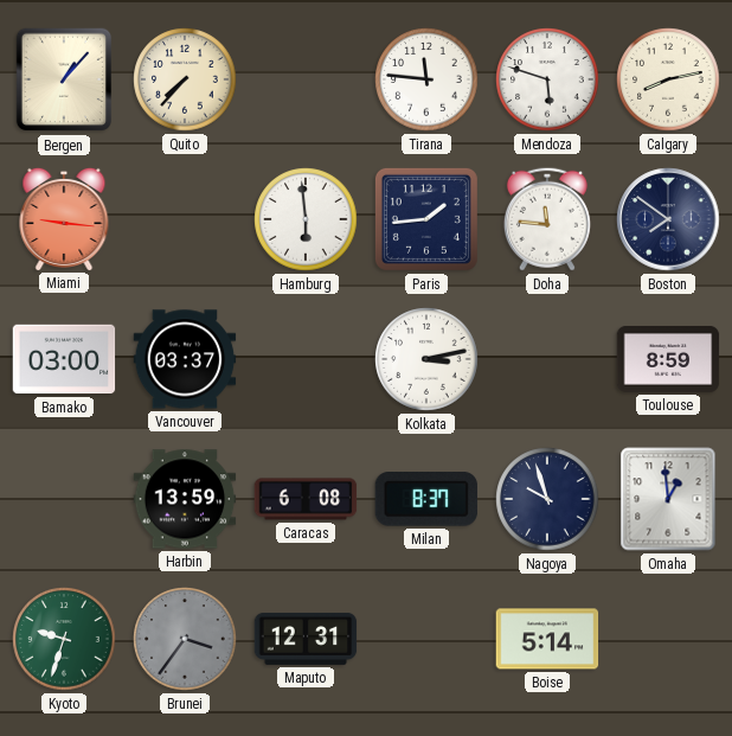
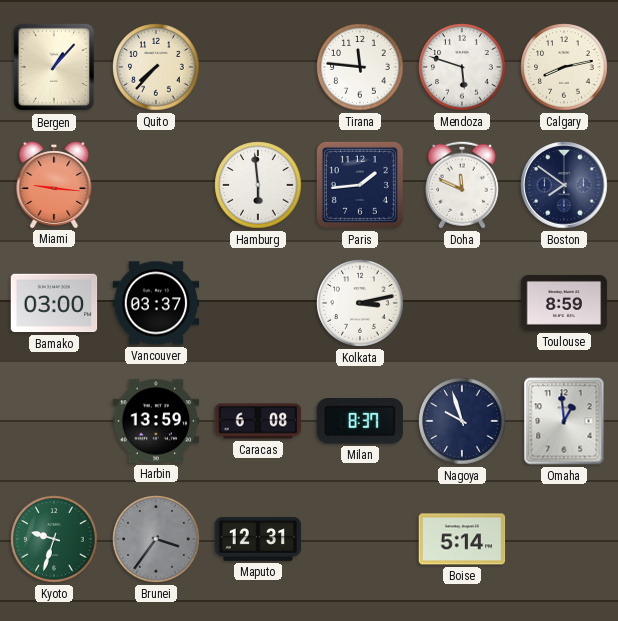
Doha: 11:46 -> 11:49
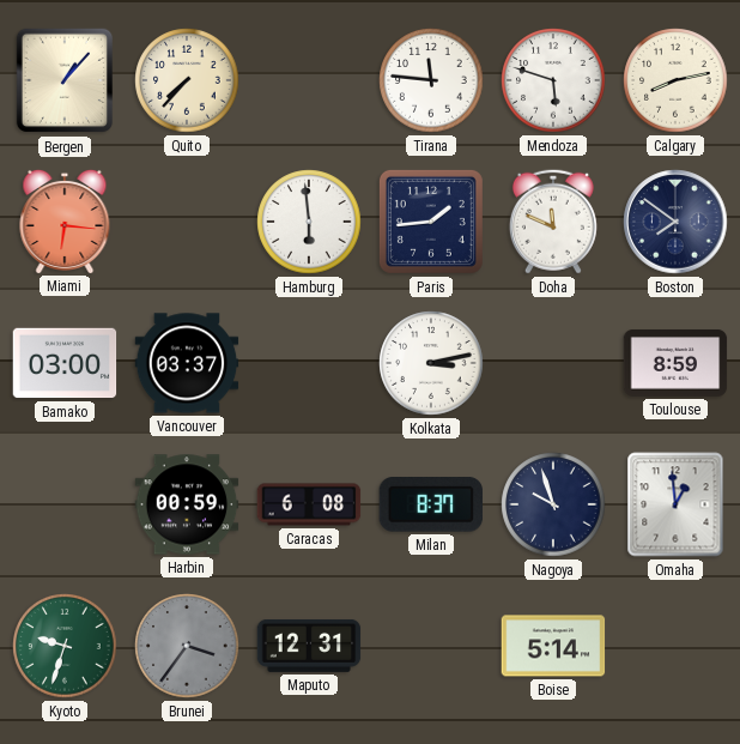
Miami: 9:16 -> 6:16
Harbin: 13:59 -> 00:59
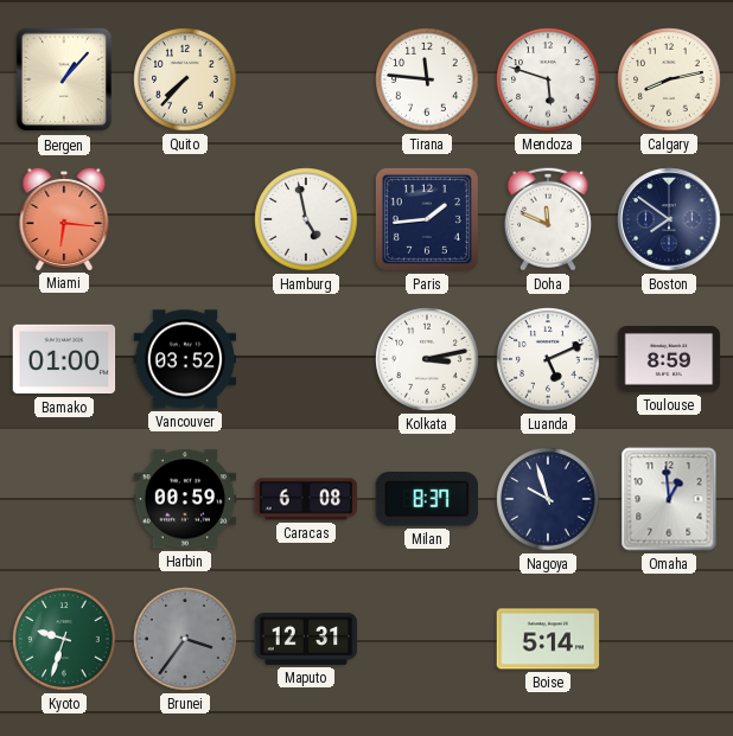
Hamburg: 5:59 -> 4:58
Bamako: 03:00 -> 01:00
Vancouver: 03:37 -> 03:52
Luanda: none -> 5:11
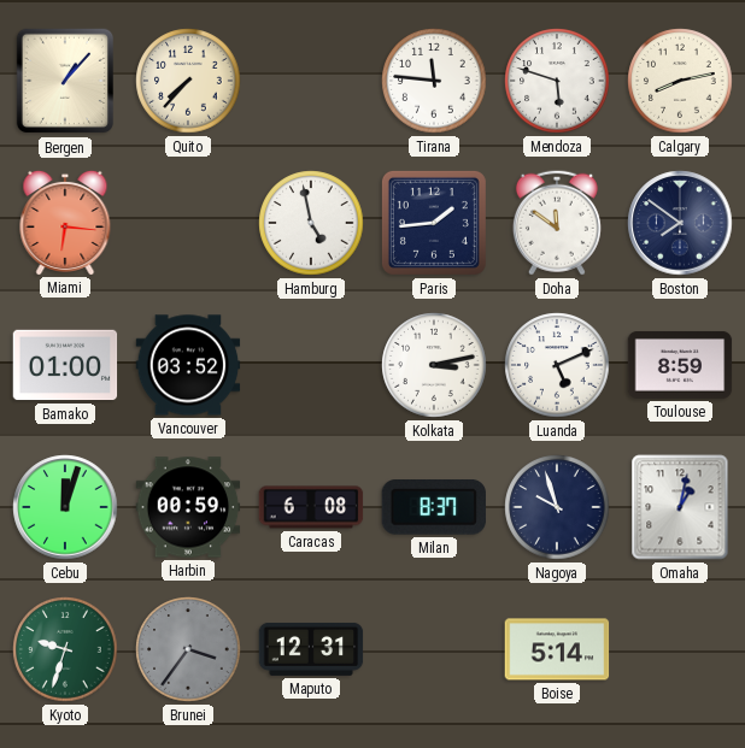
Doha: 11:49 -> 11:51
Cebu: none -> 12:03
Omaha: 12:59 -> 1:02
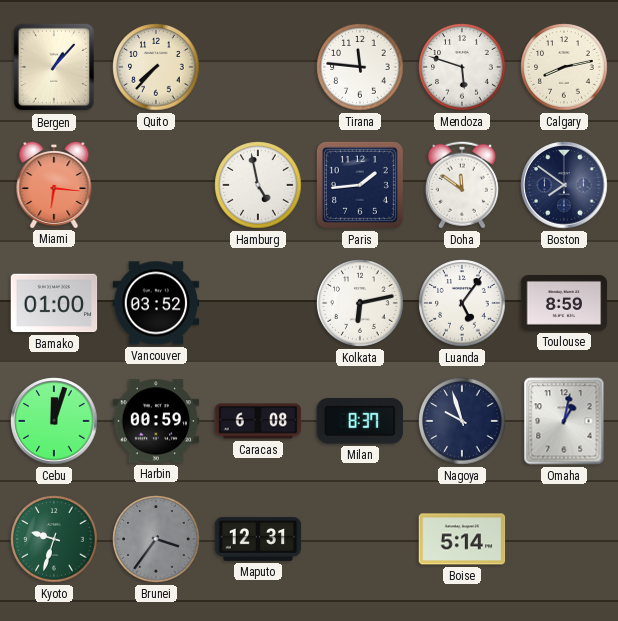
Kolkata: 3:13 -> 6:13
Luanda: 5:11 -> 5:06
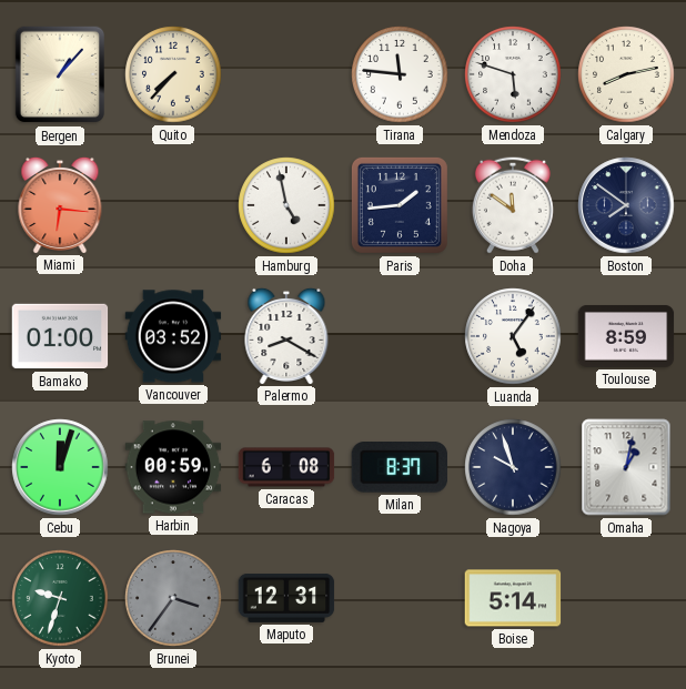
Palermo: none -> 8:20
Kolkata: 6:13 -> none
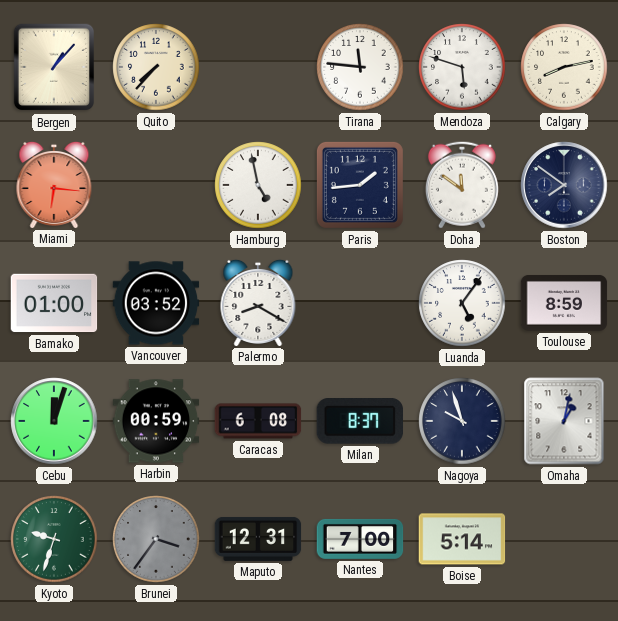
Nantes: none -> 7:00
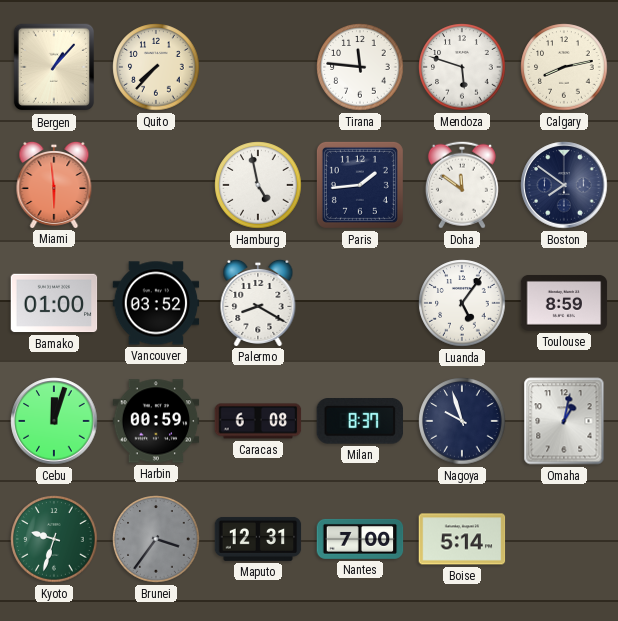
Miami: 6:16 -> 5:59
